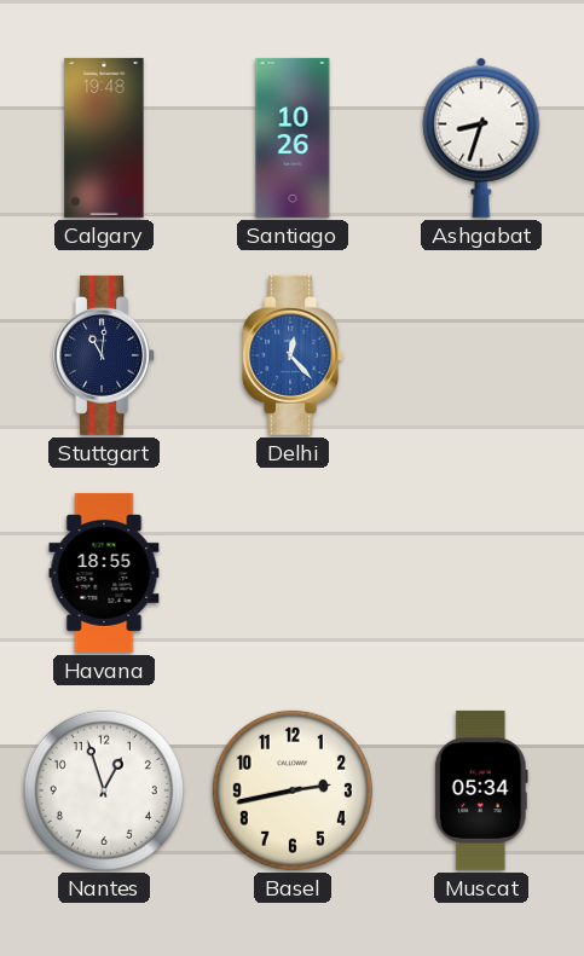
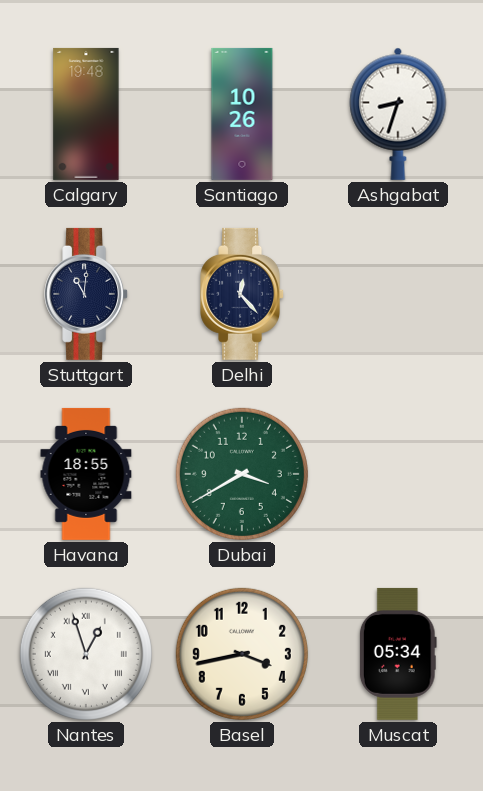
Delhi dial: blue -> navy
Dubai: none -> 3:40
Nantes numerals: Arabic -> Roman
Basel: 2:43 -> 3:43
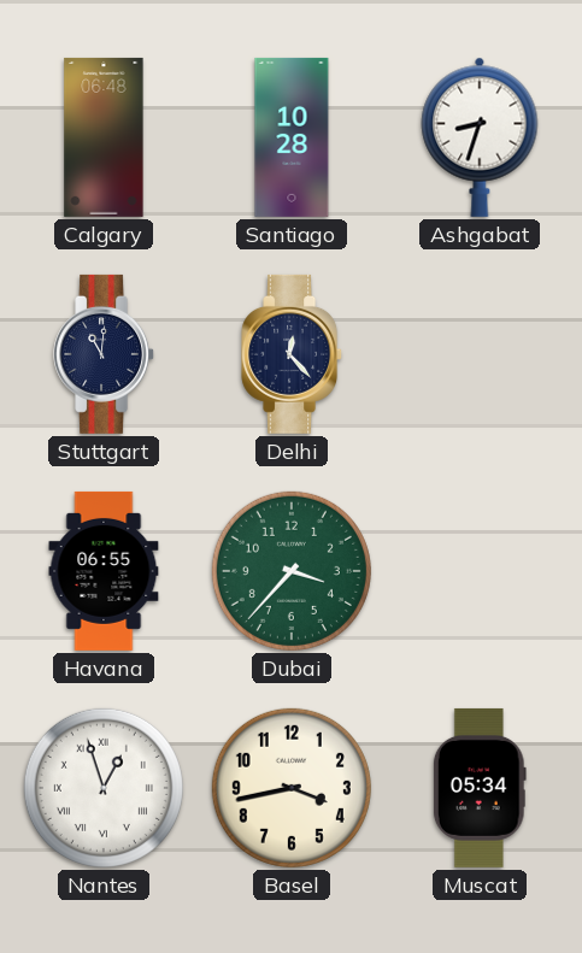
Calgary: 19:48 -> 06:48
Santiago: 10:26 -> 10:28
Havana: 18:55 -> 06:55
Dubai: 3:40 -> 3:37
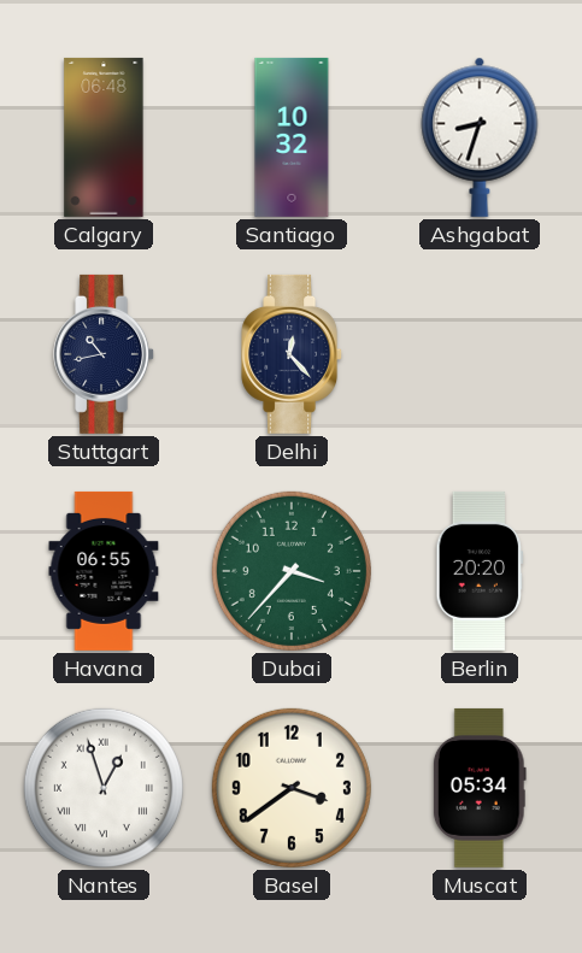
Santiago: 10:28 -> 10:32
Stuttgart: 11:01 -> 10:43
Berlin: none -> 20:20
Basel: 3:43 -> 3:39
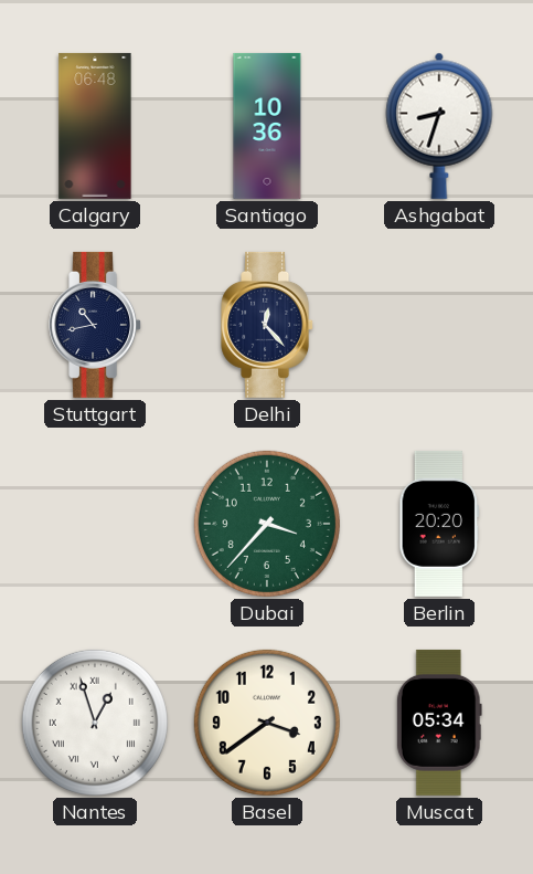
Santiago: 10:32 -> 10:36
Havana: 06:55 -> none
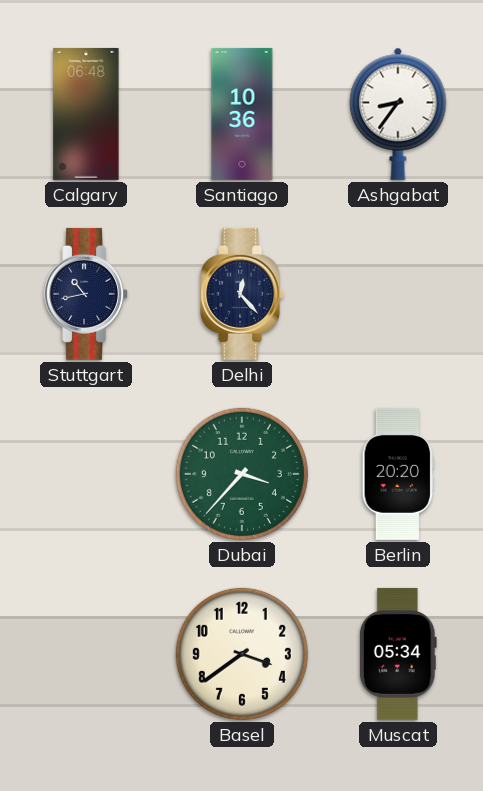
Ashgabat: 8:33 -> 8:36
Nantes: 12:57 -> none
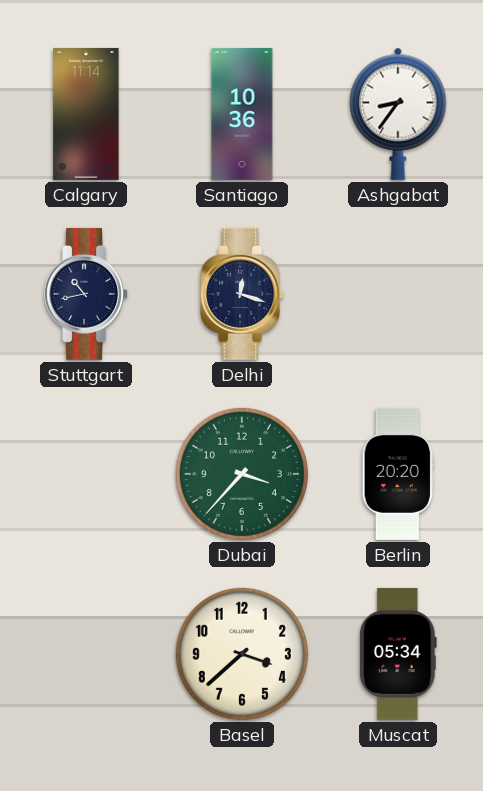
Calgary: 06:48 -> 11:14
Delhi: 12:23 -> 12:18
Basel: 3:39 -> 3:38
